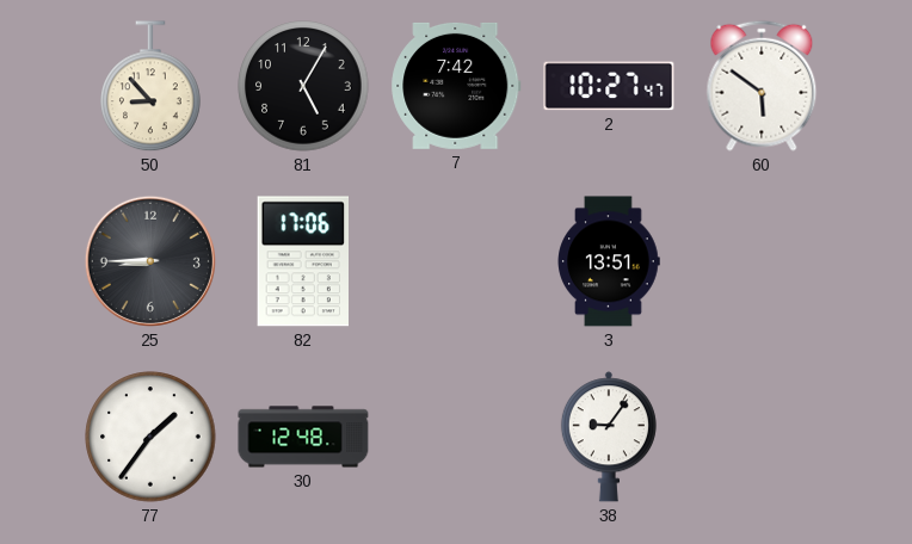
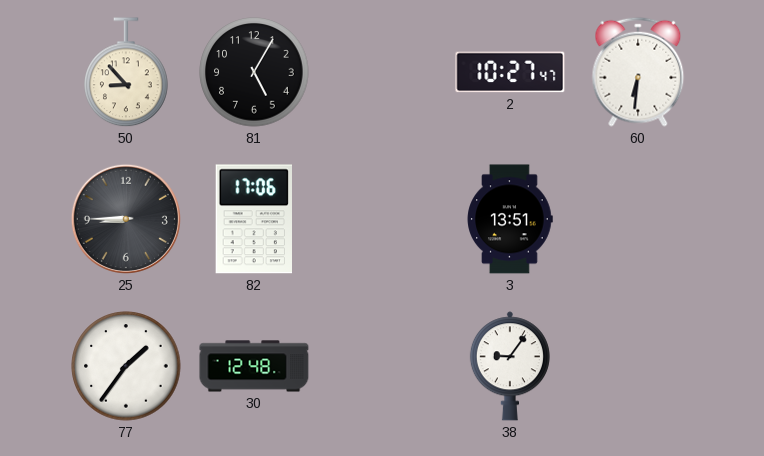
7: 7:42 -> none
60: 5:51 -> 6:31
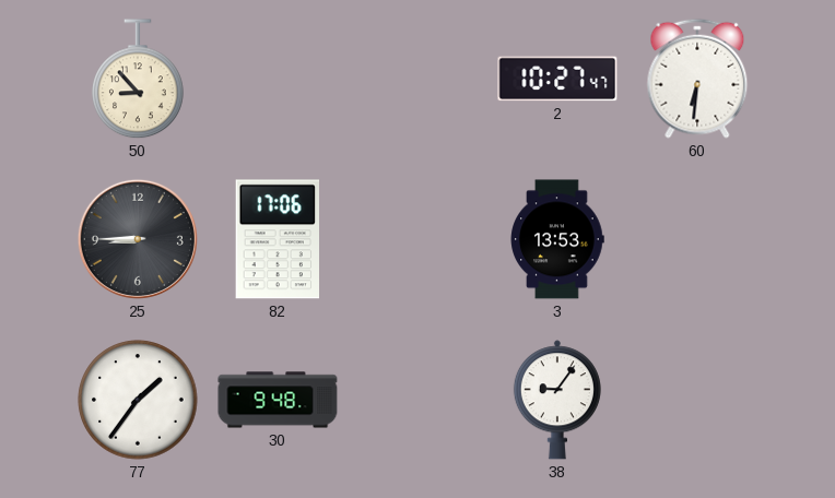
81: 5:05 -> none
3: 13:51 -> 13:53
30: 12:48 -> 9:48
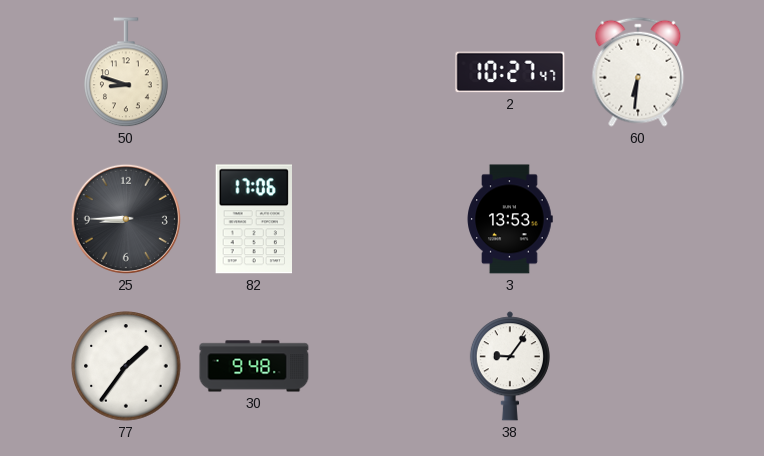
50: 8:53 -> 8:48
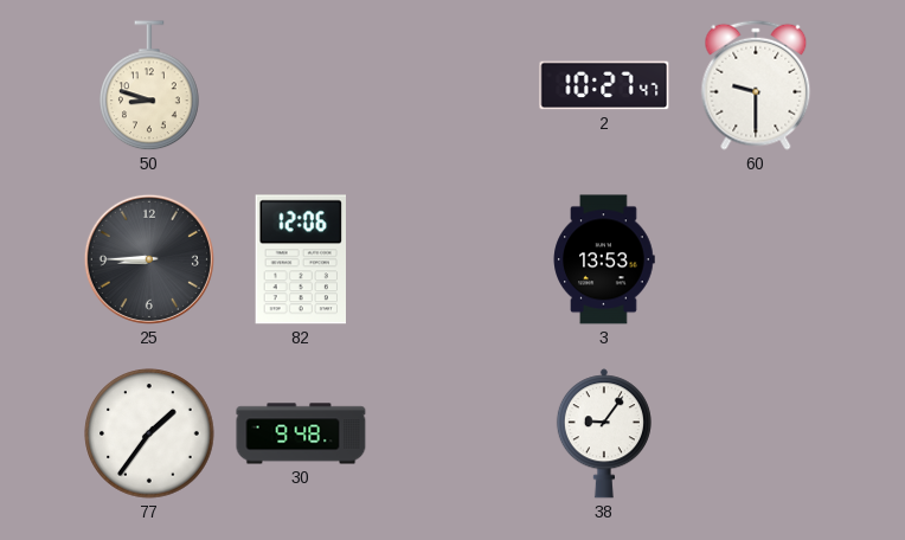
60: 6:31 -> 9:30
82: 17:06 -> 12:06
